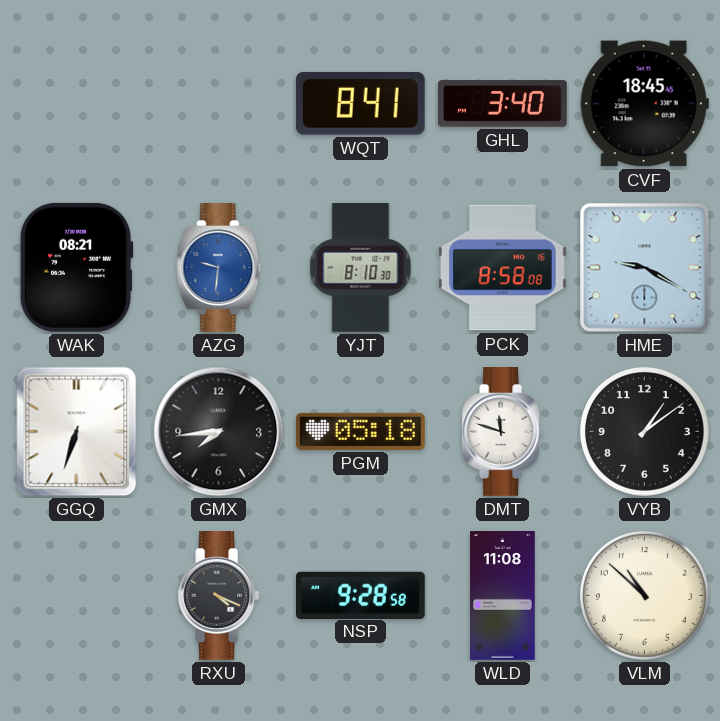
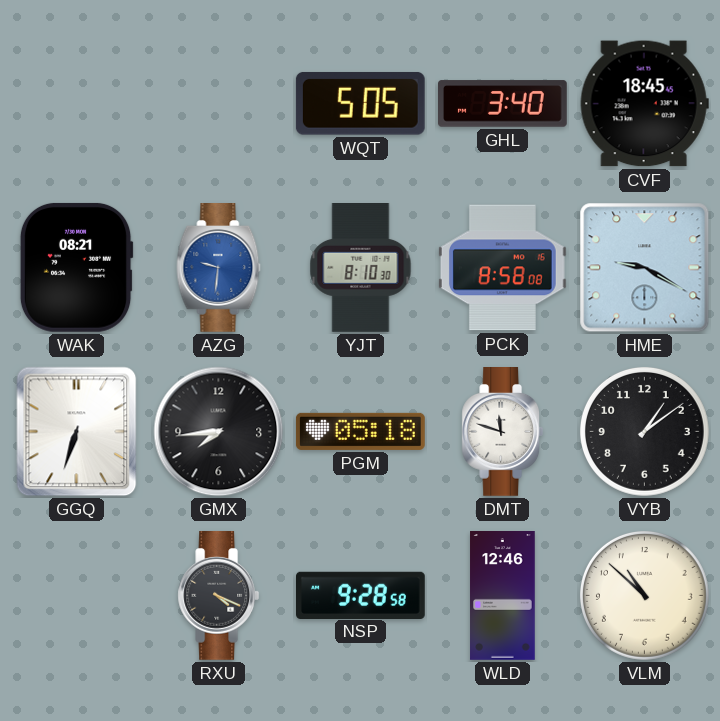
WQT: 8:41 -> 5:05
WLD: 11:08 -> 12:46
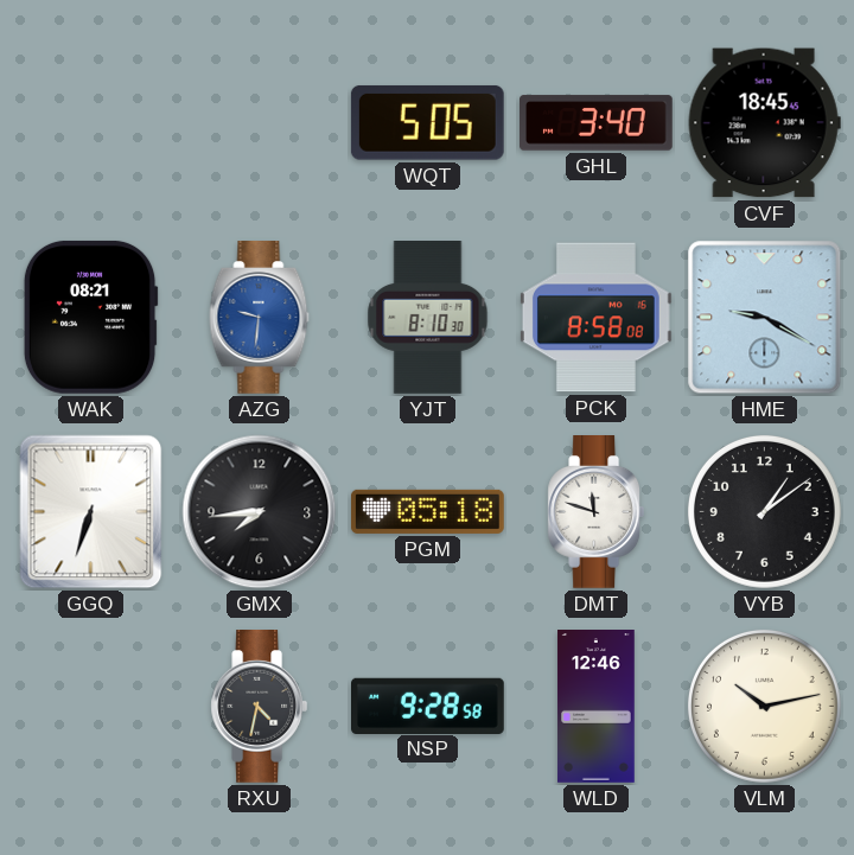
RXU: 4:19 -> 4:32
VLM: 10:52 -> 10:13
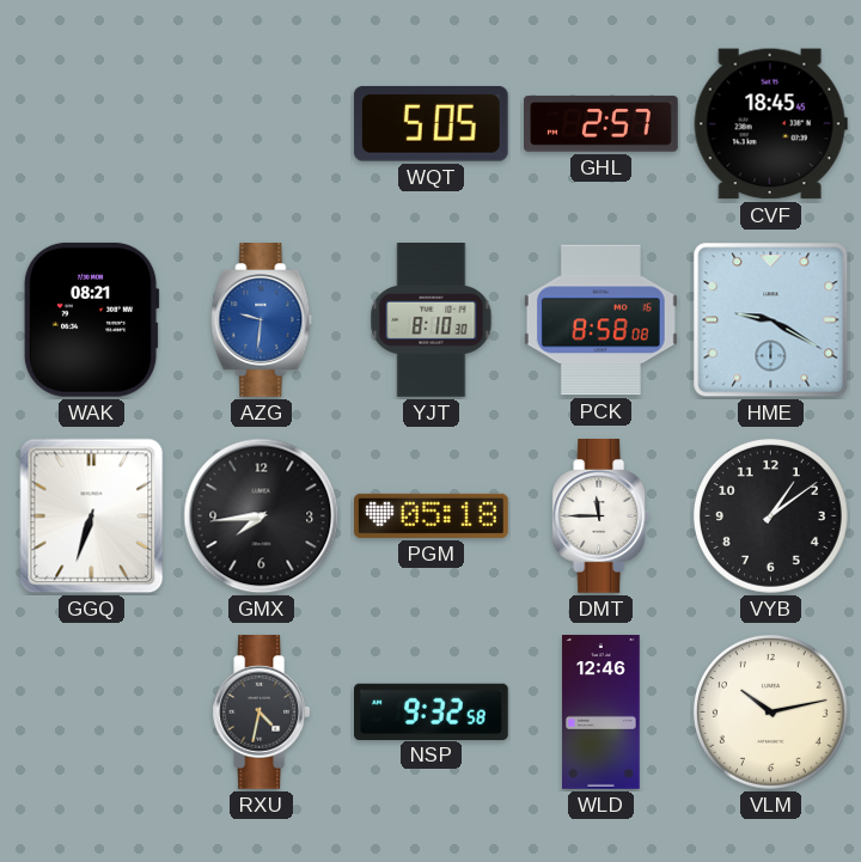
GHL: 3:40 -> 2:57
DMT: 11:48 -> 11:45
NSP: 9:28 -> 9:32
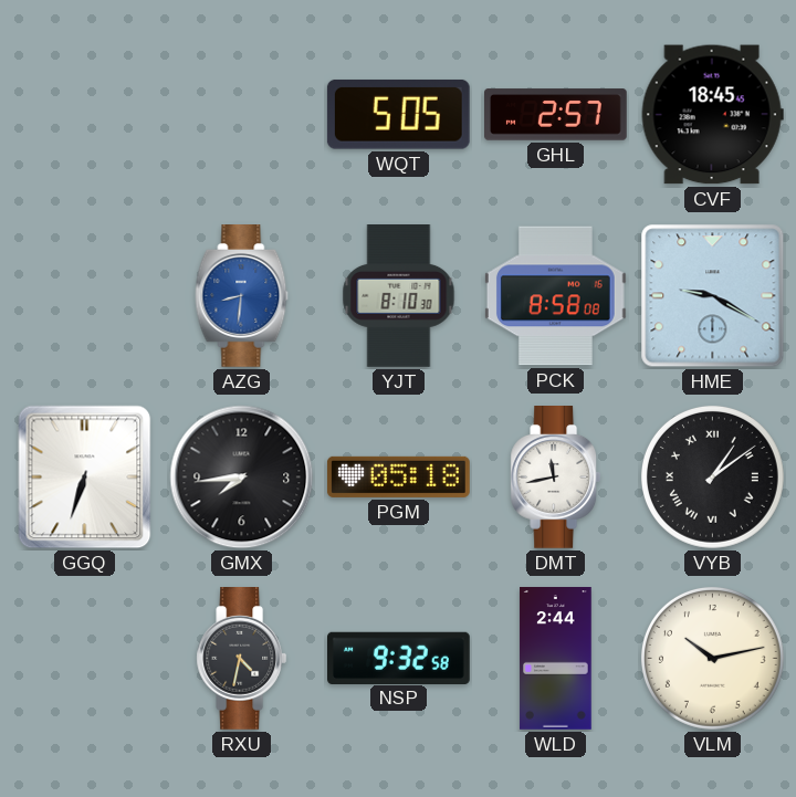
WAK: 08:21 -> none
AZG: 9:31 -> 8:31
DMT: 11:45 -> 11:43
VYB numerals: Arabic -> Roman
WLD: 12:46 -> 2:44
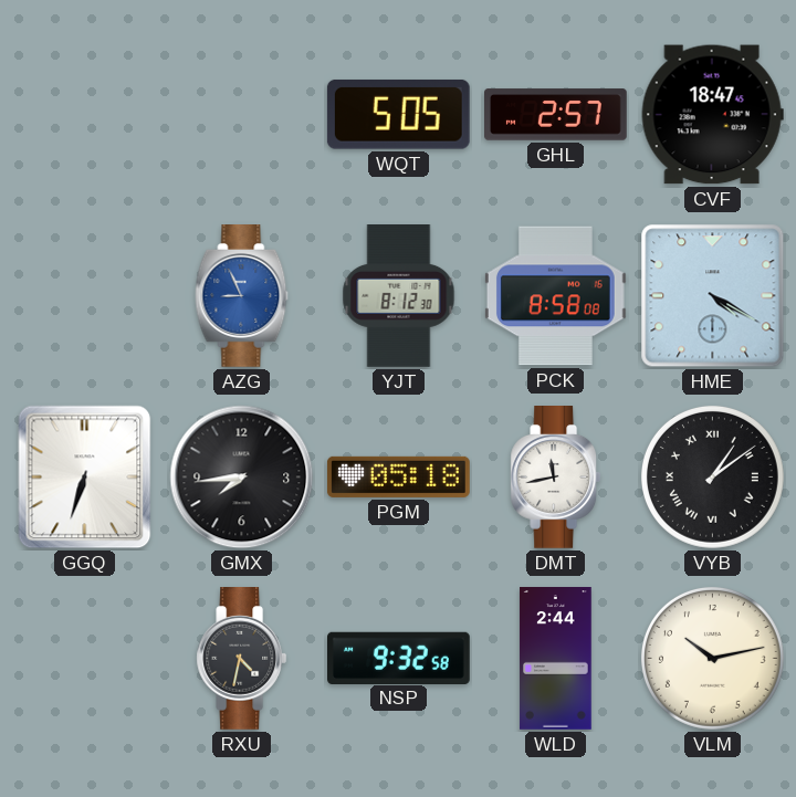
CVF: 18:45 -> 18:47
AZG: 8:31 -> 8:56
YJT: 8:10 -> 8:12
HME: 9:20 -> 4:20
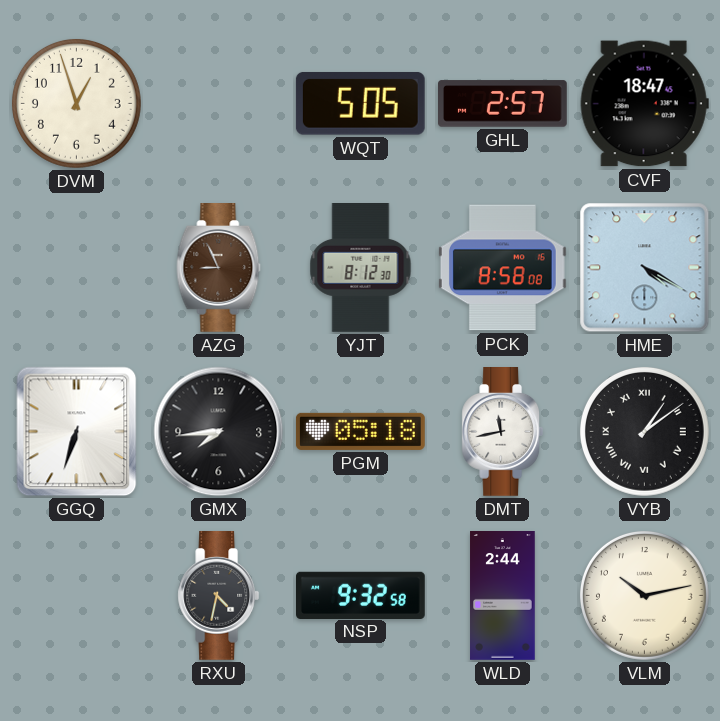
DVM: none -> 12:57
AZG dial: blue -> brown
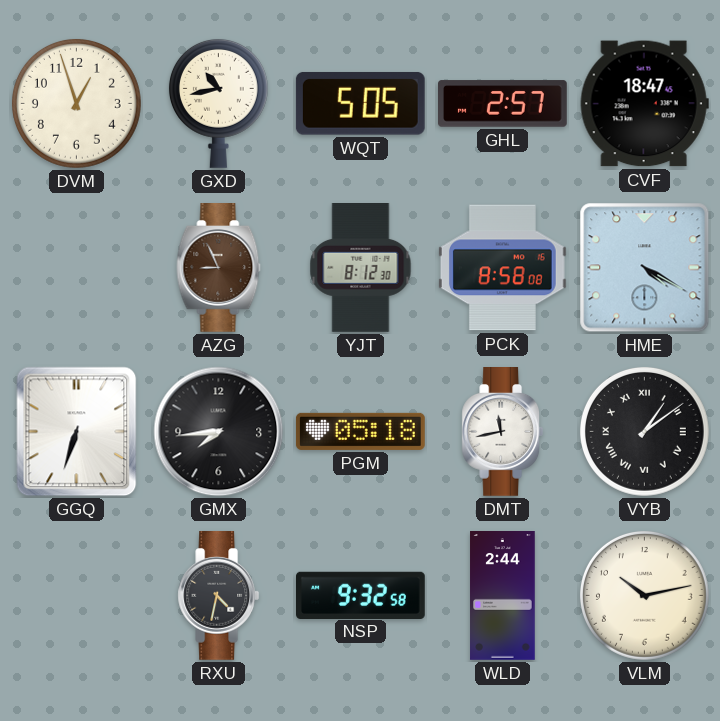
GXD: none -> 10:43
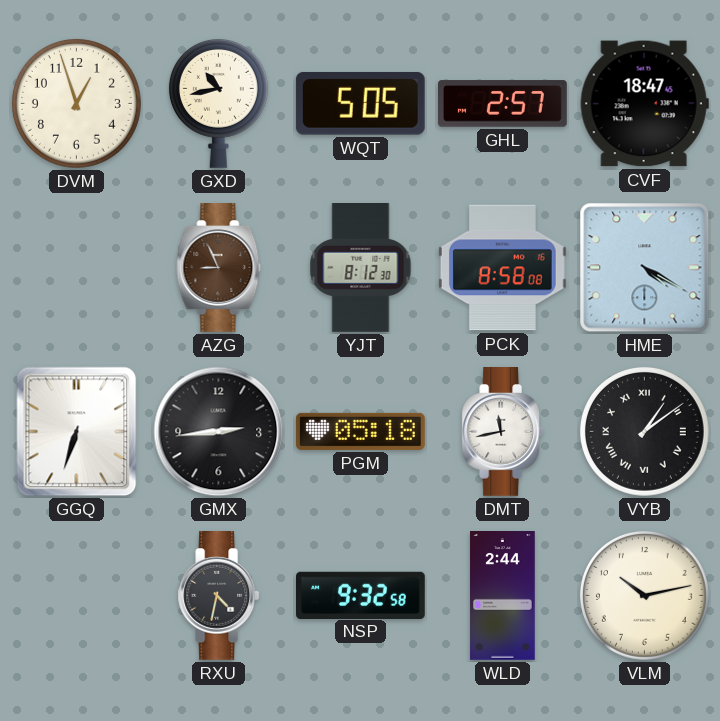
GMX: 7:44 -> 2:44
